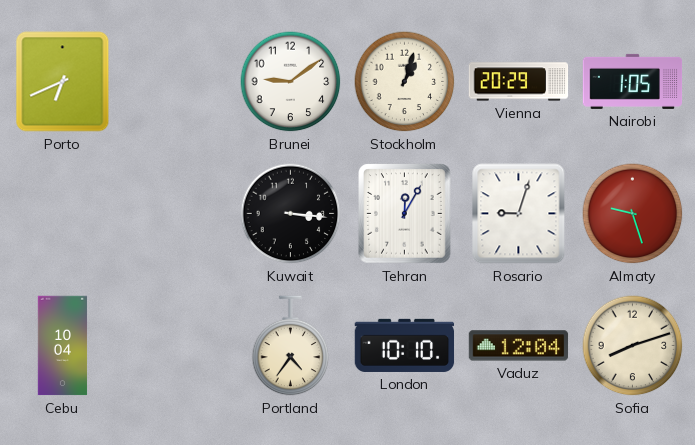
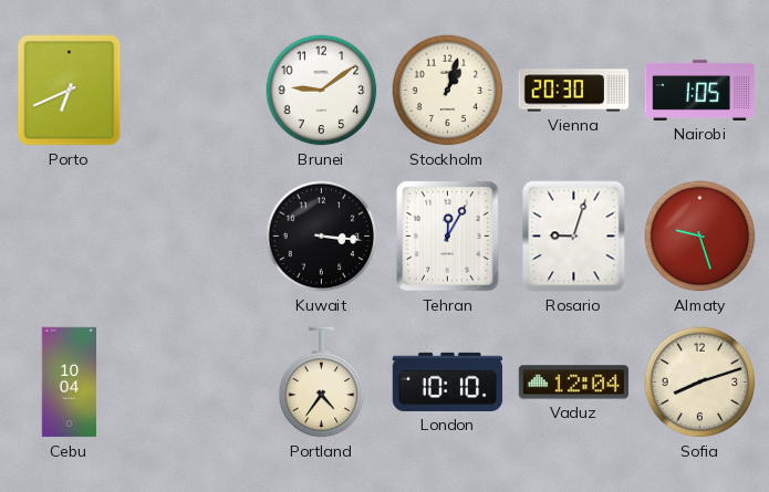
Vienna: 20:29 -> 20:30
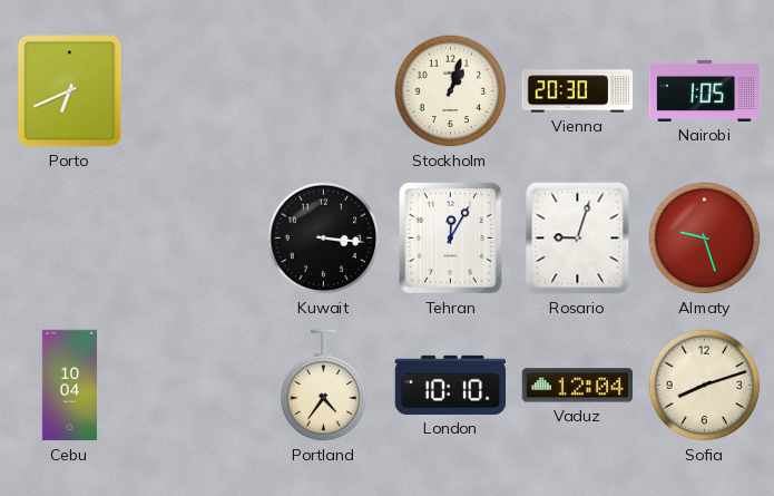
Brunei: 9:09 -> none
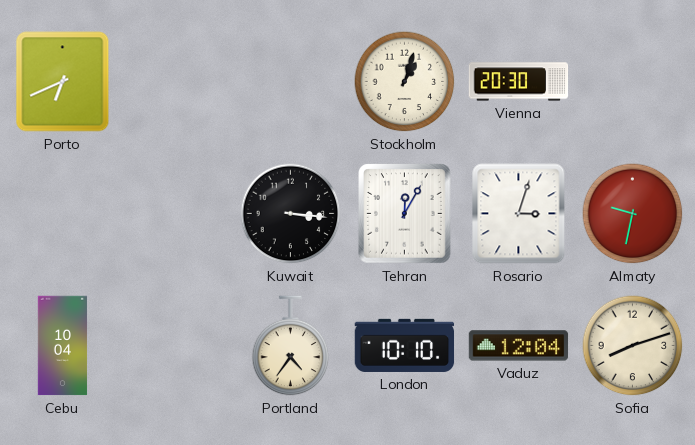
Nairobi: 1:05 -> none
Rosario: 9:03 -> 3:03
Almaty: 9:27 -> 9:32
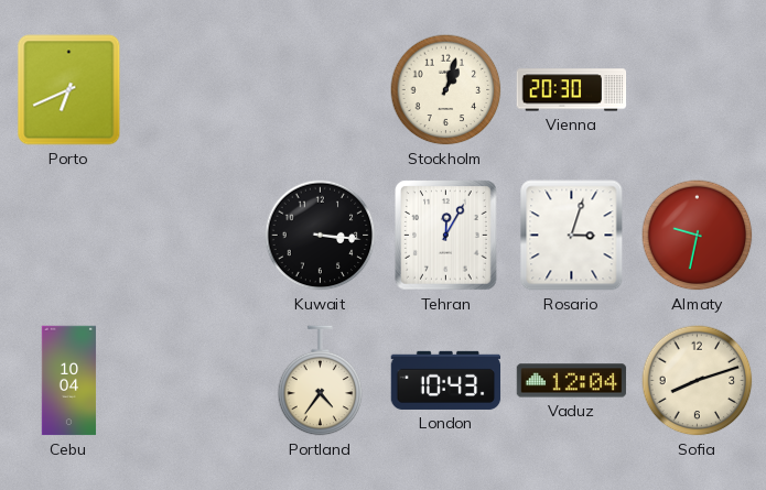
London: 10:10 -> 10:43
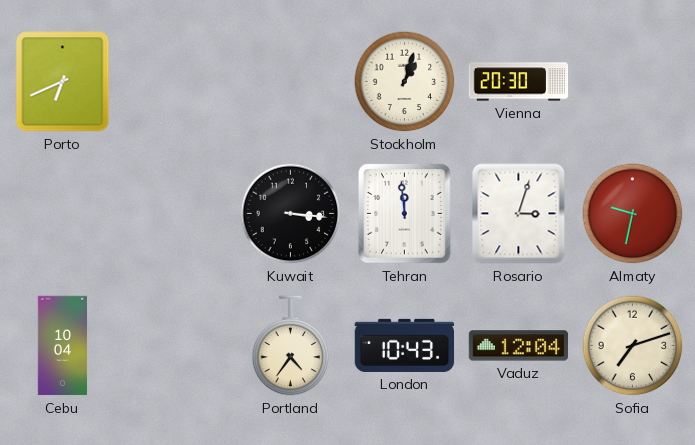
Tehran: 12:05 -> 11:59
Sofia: 8:12 -> 7:12
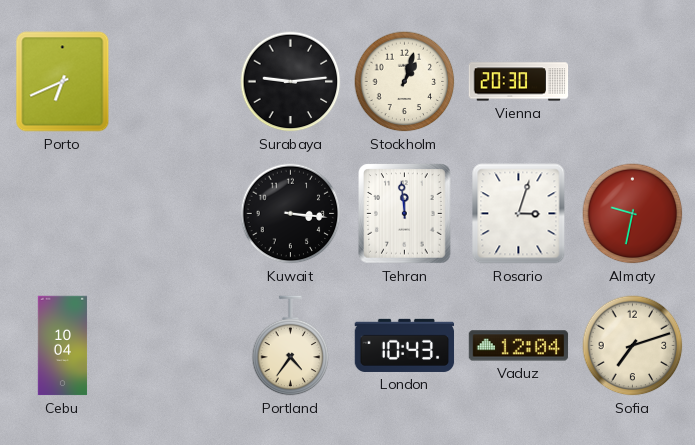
Surabaya: none -> 9:14
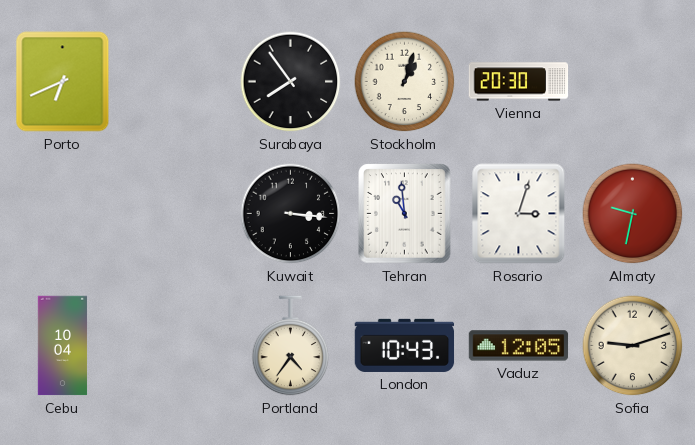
Surabaya: 9:14 -> 7:54
Tehran: 11:59 -> 10:59
Vaduz: 12:04 -> 12:05
Sofia: 7:12 -> 9:12
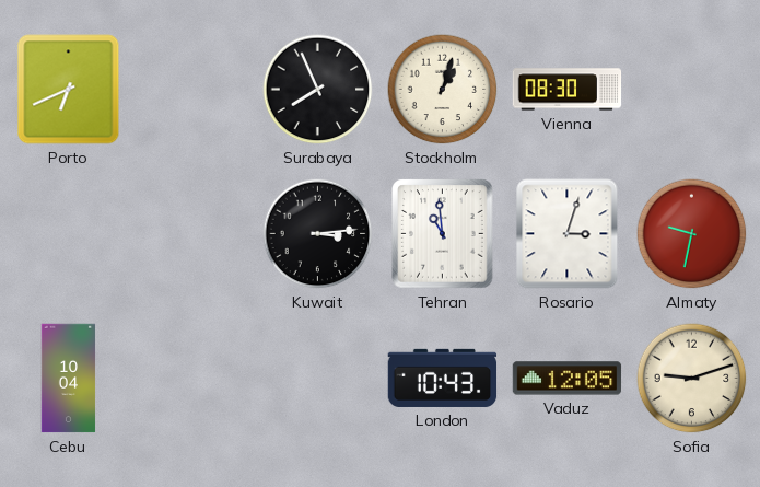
Surabaya: 7:54 -> 7:56
Vienna: 20:30 -> 08:30
Kuwait: 3:16 -> 3:14
Portland: 4:36 -> none
